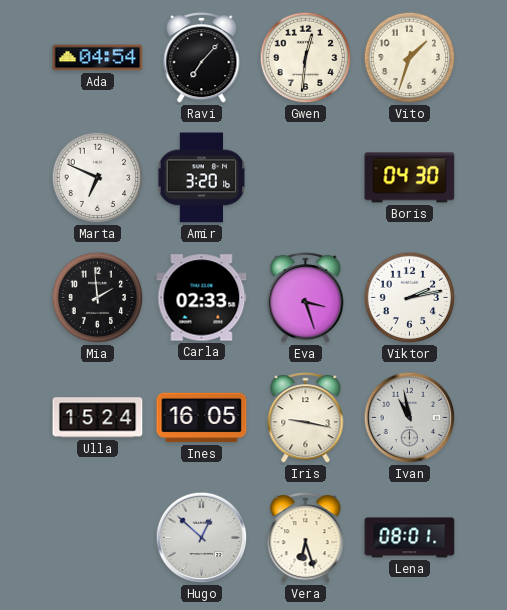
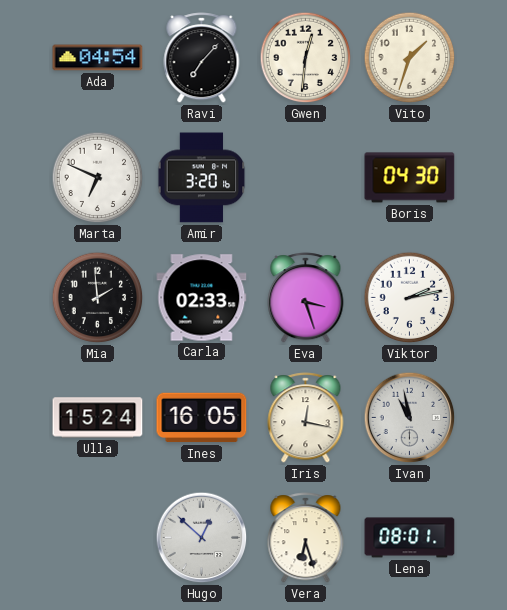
Iris: 9:17 -> 12:17
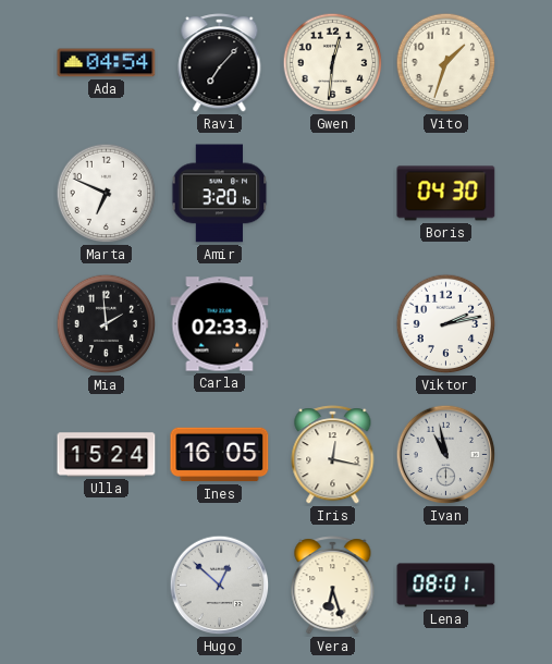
Eva: 3:27 -> none
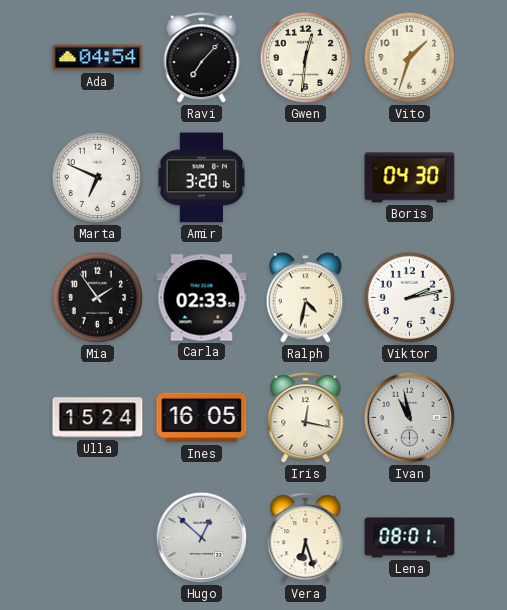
Mia: 1:59 -> 1:54
Ralph: none -> 4:32
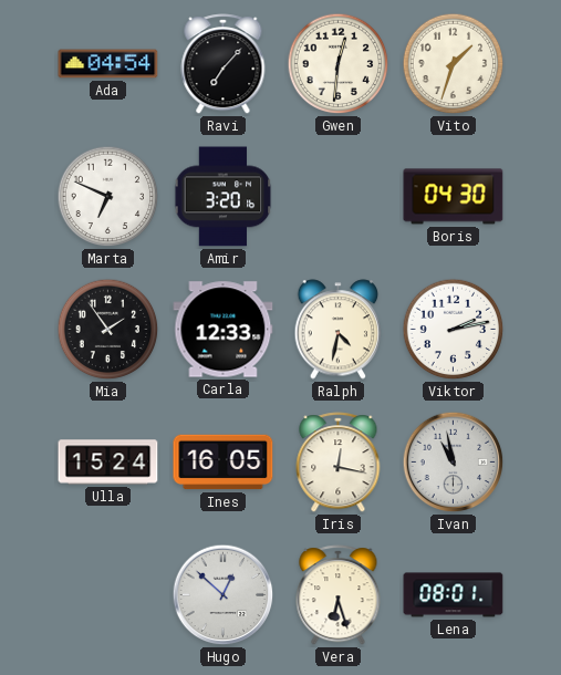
Carla: 02:33 -> 12:33
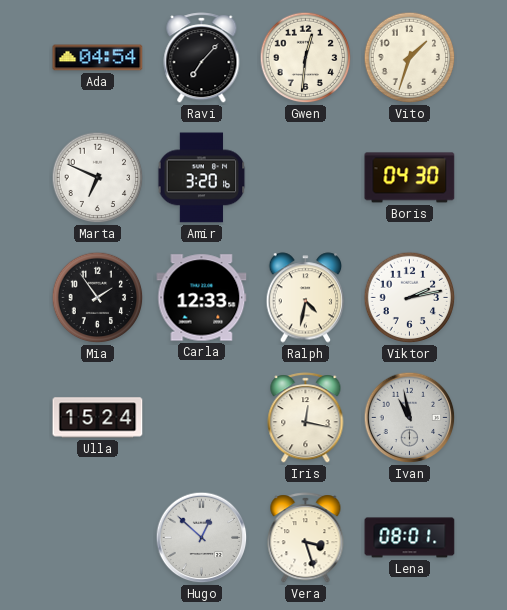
Ines: 16:05 -> none
Vera: 6:27 -> 3:27
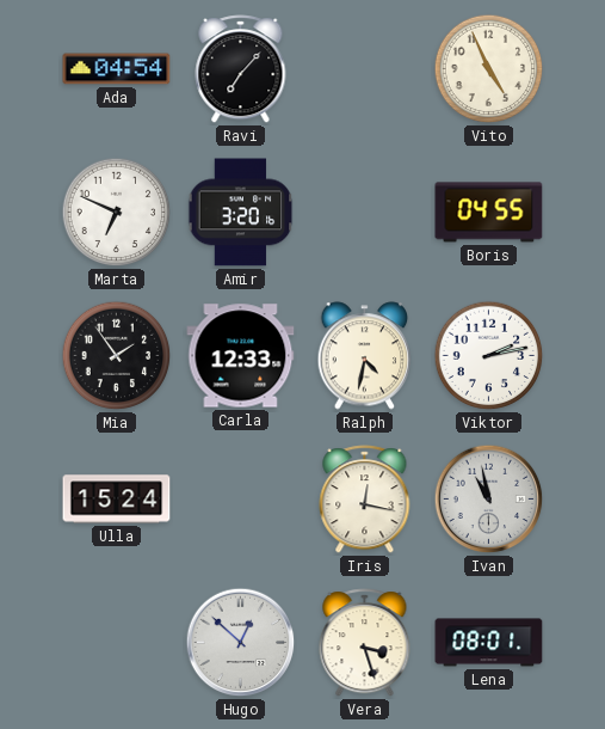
Gwen: 12:31 -> none
Vito: 1:33 -> 4:56
Boris: 04:30 -> 04:55
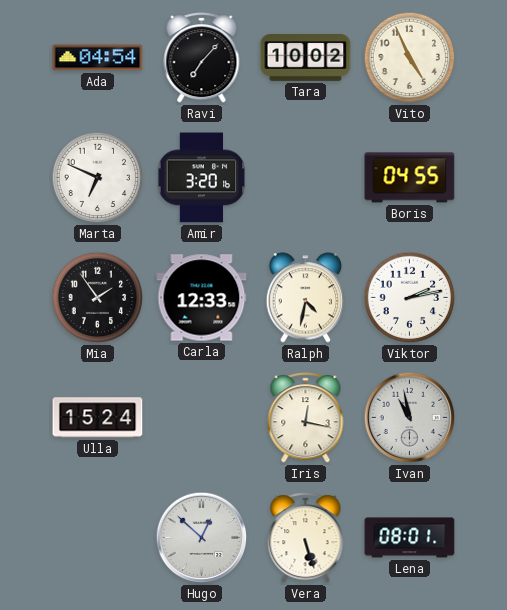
Tara: none -> 10:02
Vera: 3:27 -> 5:27
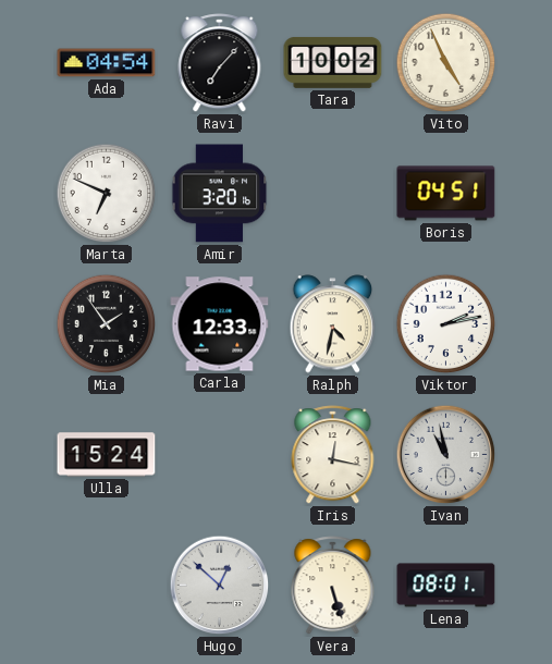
Boris: 04:55 -> 04:51
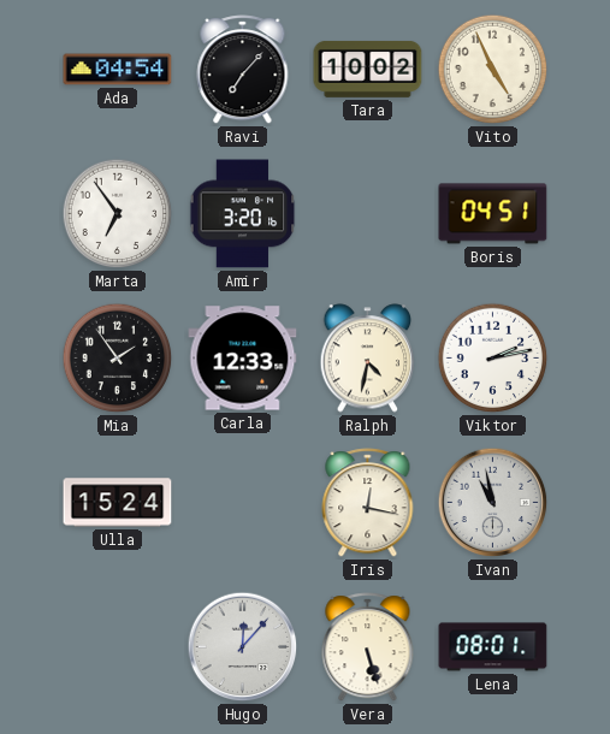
Marta: 6:49 -> 6:54
Hugo: 12:52 -> 12:07
